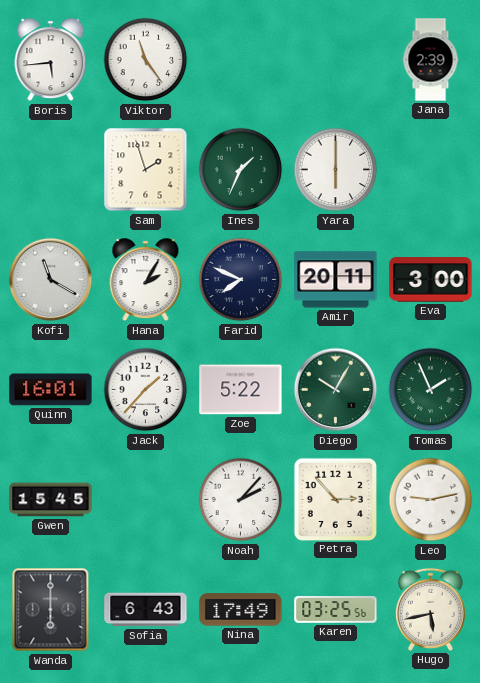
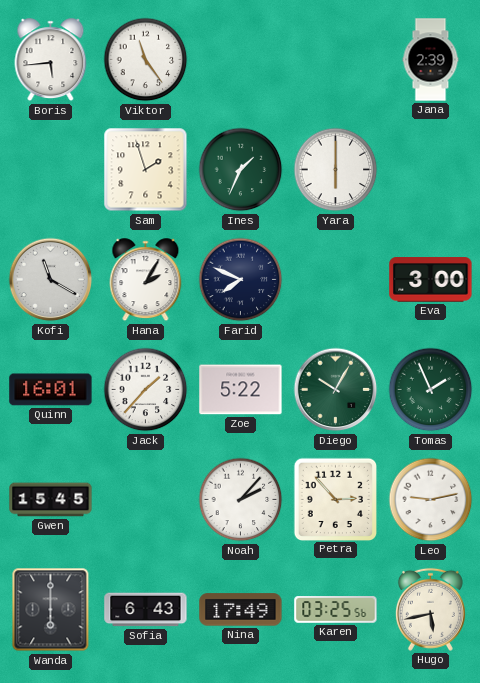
Amir: 20:11 -> none
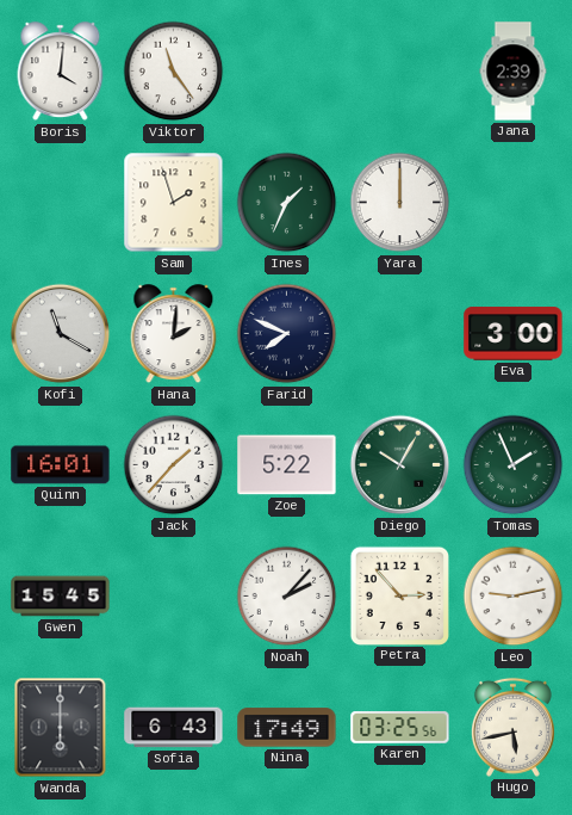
Boris: 5:44 -> 4:01
Yara: 6:00 -> 12:00
Hana: 2:05 -> 2:01
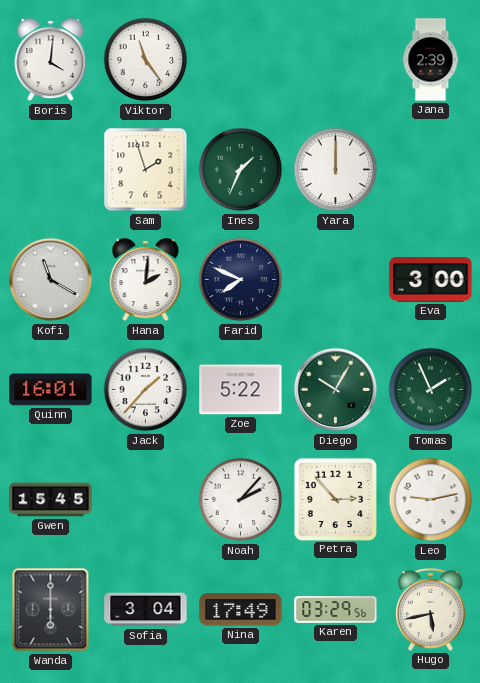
Sofia: 6:43 -> 3:04
Karen: 03:25 -> 03:29
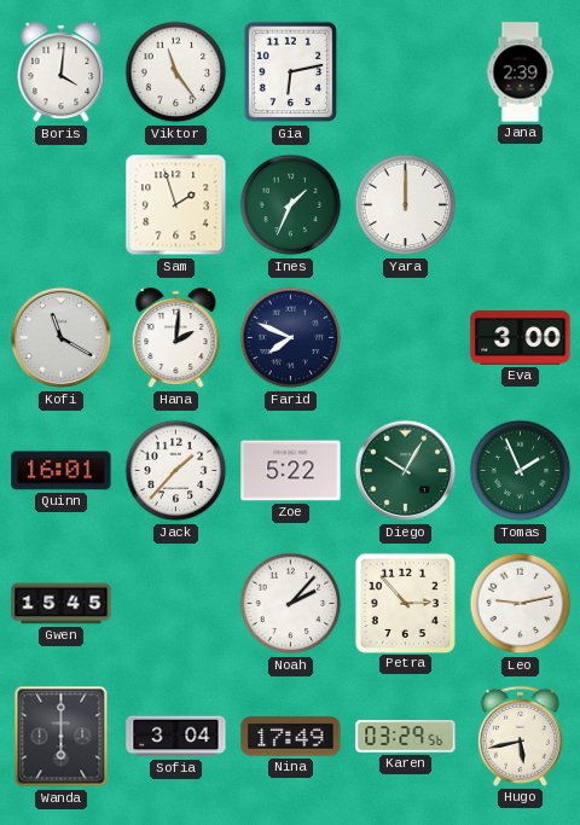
Gia: none -> 6:13
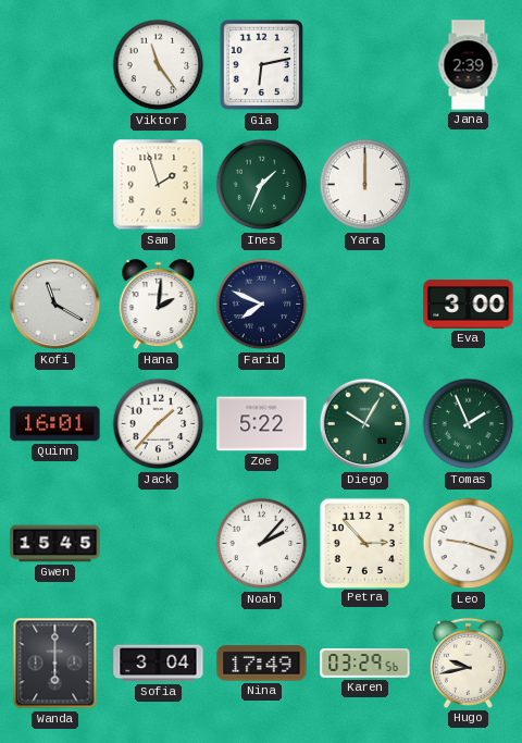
Boris: 4:01 -> none
Leo: 9:13 -> 9:18
Hugo: 5:43 -> 9:43
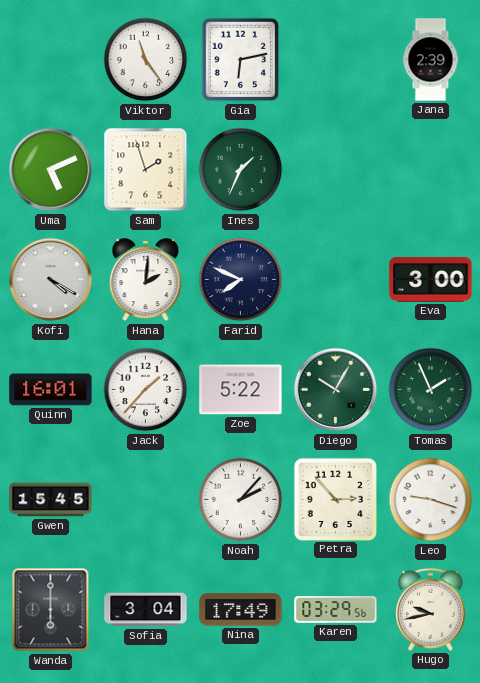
Uma: none -> 5:11
Yara: 12:00 -> none
Kofi: 11:20 -> 4:20
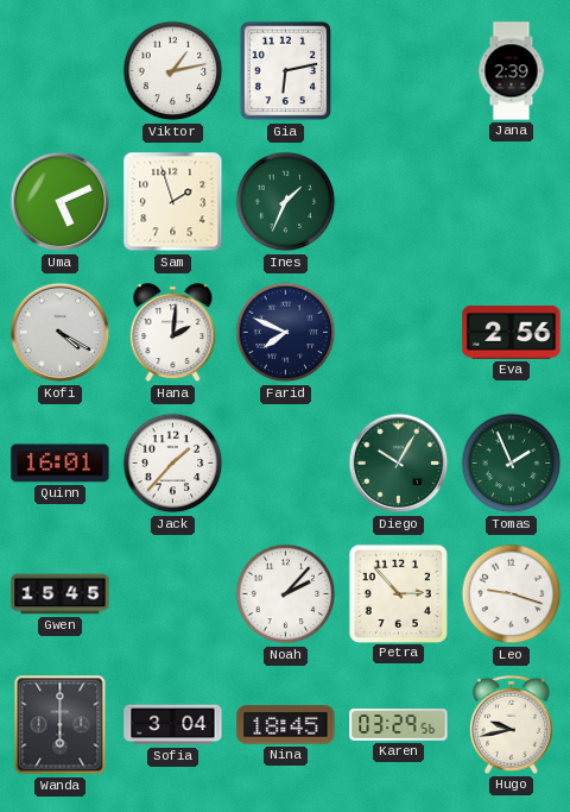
Viktor: 11:24 -> 1:13
Eva: 3:00 -> 2:56
Zoe: 5:22 -> none
Nina: 17:49 -> 18:45
